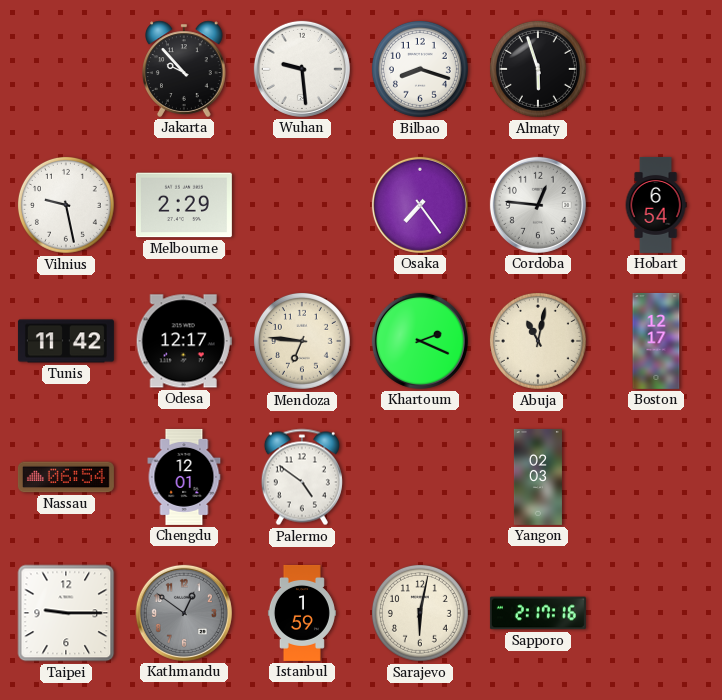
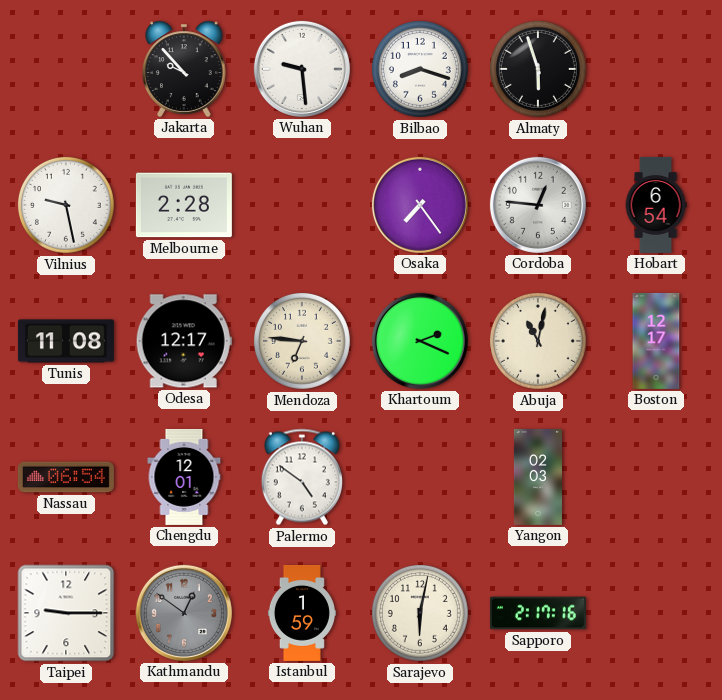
Melbourne: 2:29 -> 2:28
Tunis: 11:42 -> 11:08
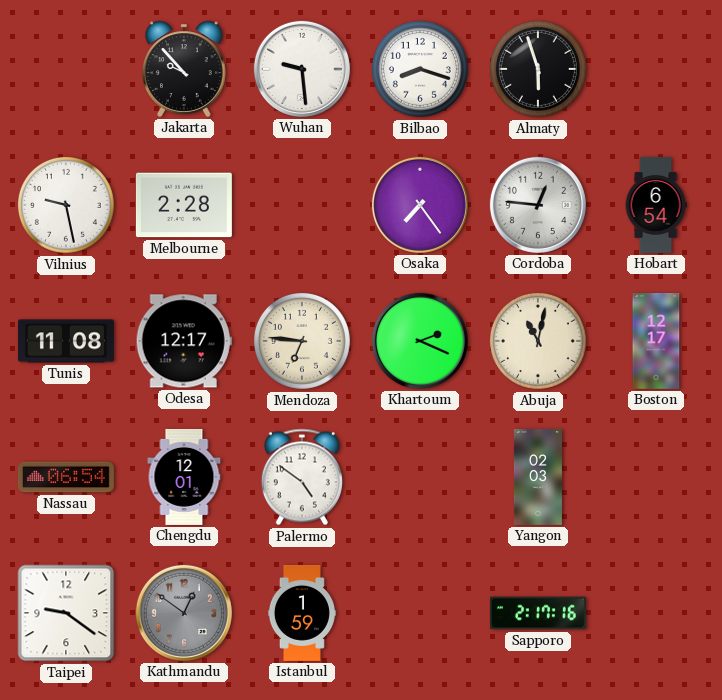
Taipei: 9:15 -> 9:21
Sarajevo: 6:02 -> none
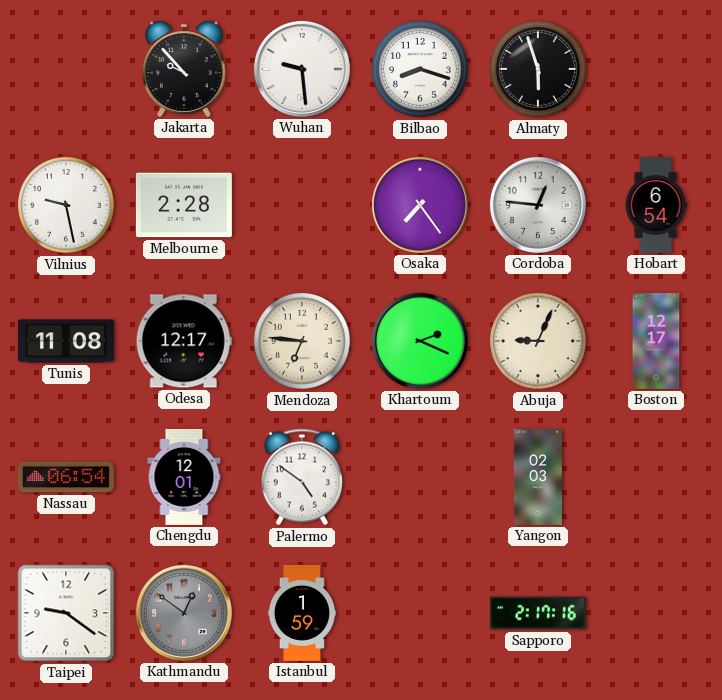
Abuja: 11:02 -> 9:04
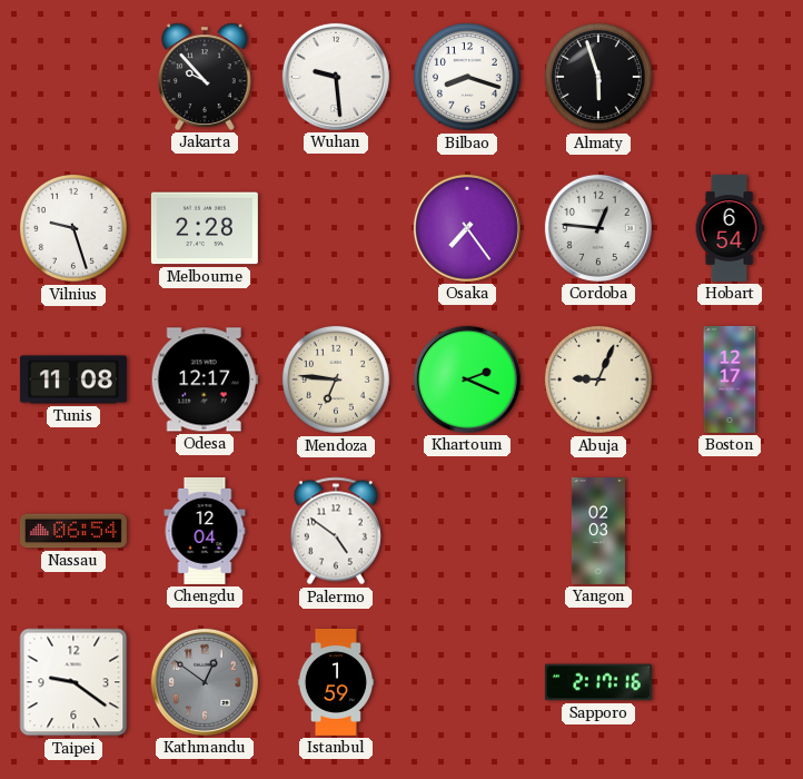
Vilnius: 9:28 -> 9:27
Chengdu: 12:01 -> 12:04
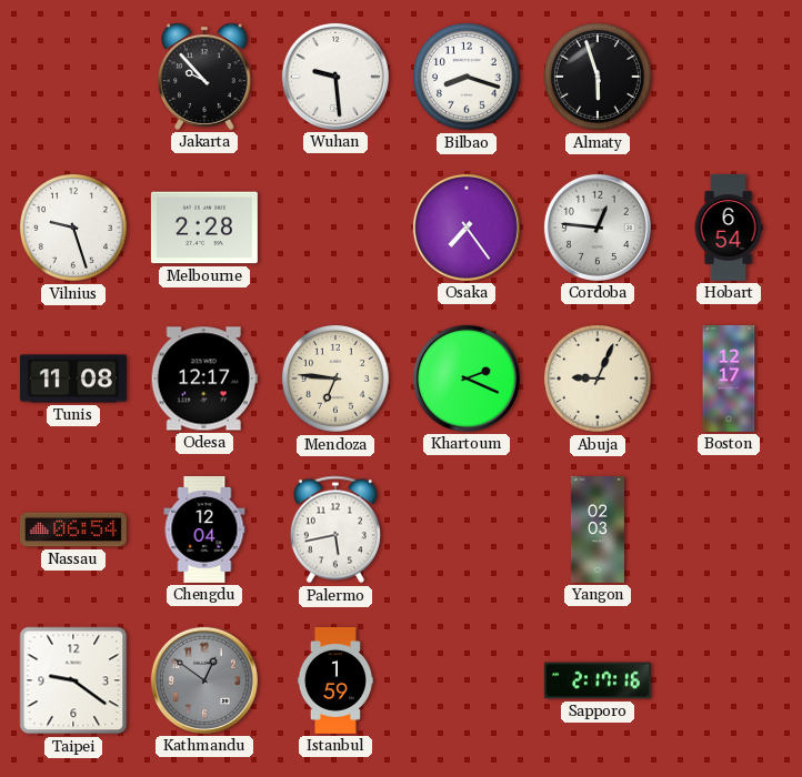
Palermo: 4:51 -> 5:43
